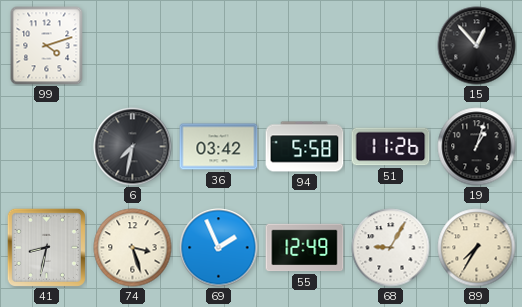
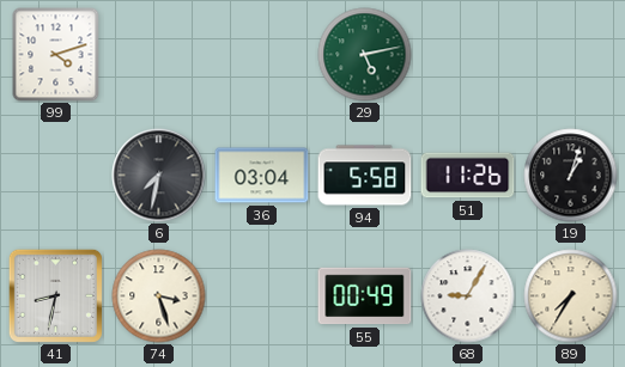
29: none -> 5:13
15: 12:53 -> none
36: 03:42 -> 03:04
69: 1:56 -> none
55: 12:49 -> 00:49
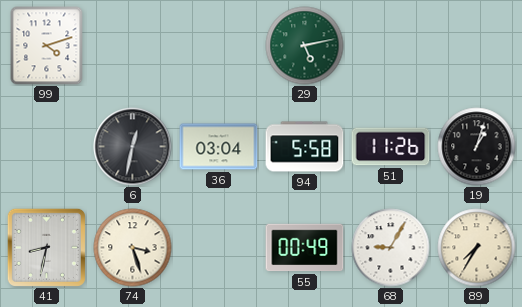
6: 7:32 -> 12:32
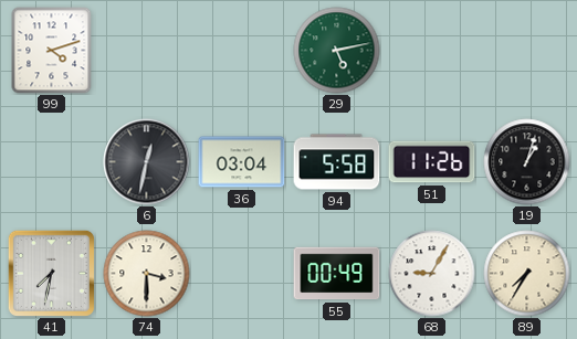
41: 8:32 -> 7:32
74: 3:27 -> 3:30
